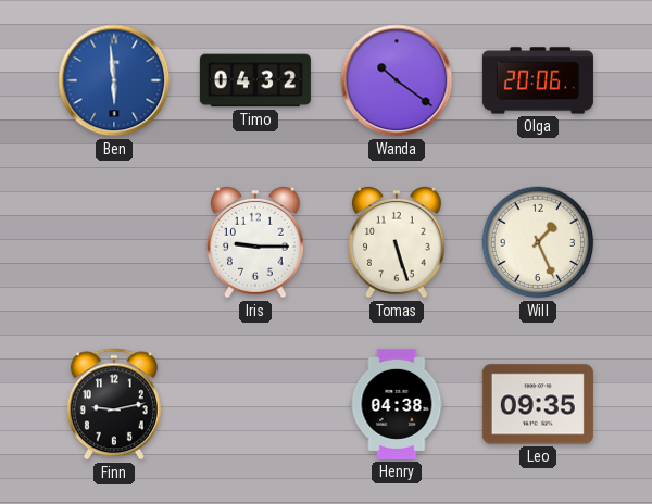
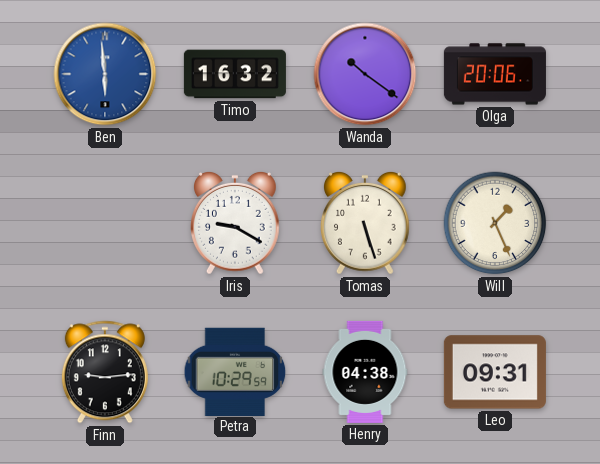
Timo: 04:32 -> 16:32
Iris: 9:15 -> 9:20
Finn: 9:13 -> 9:14
Petra: none -> 10:29
Leo: 09:35 -> 09:31
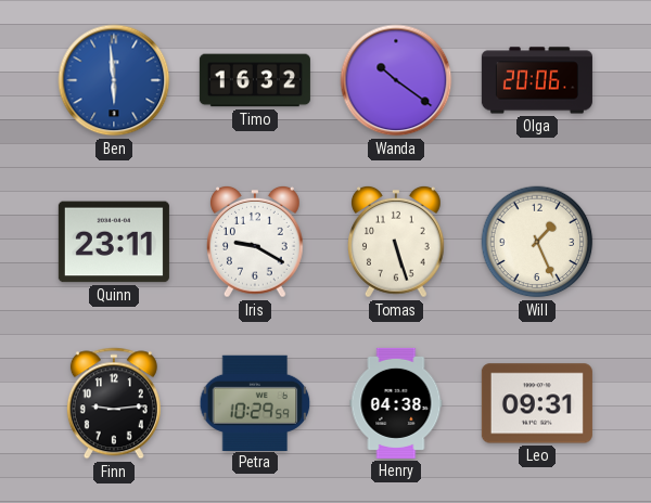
Quinn: none -> 23:11
